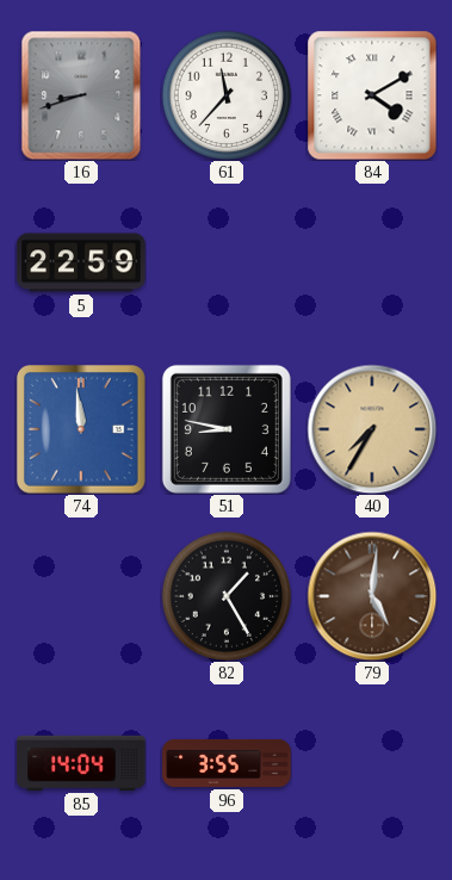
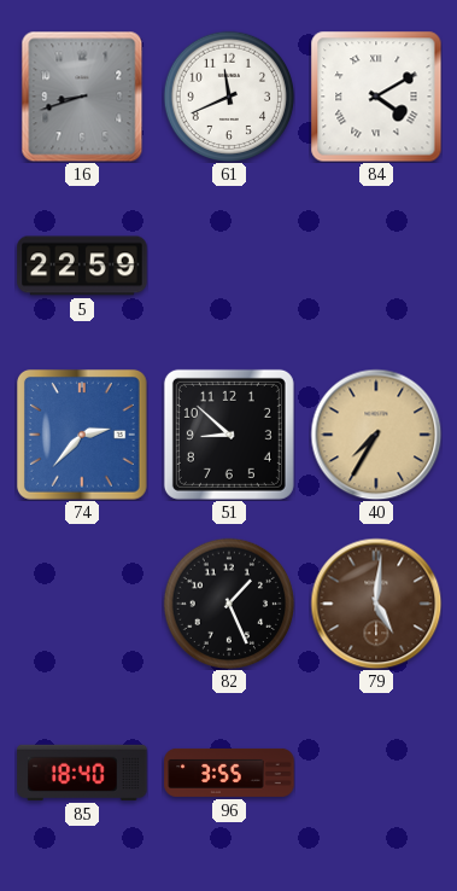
61: 11:37 -> 11:41
74: 11:59 -> 2:37
51: 8:47 -> 8:52
82: 1:25 -> 1:26
85: 14:04 -> 18:40
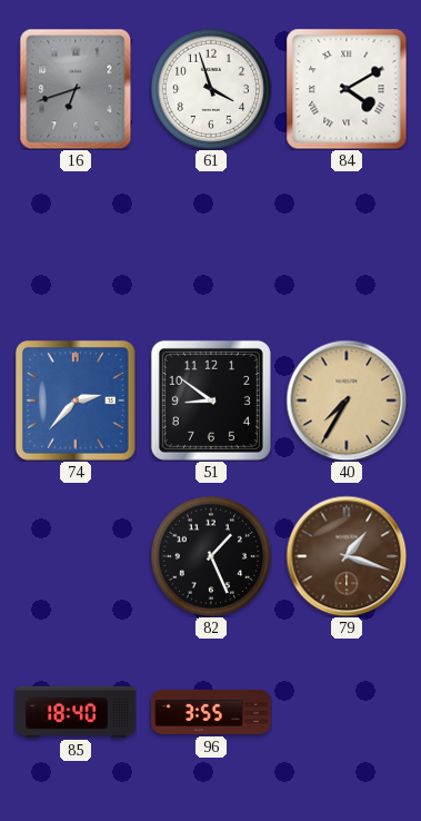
16: 8:42 -> 6:42
61: 11:41 -> 3:57
5: 22:59 -> none
51: 8:52 -> 8:51
79: 5:01 -> 1:18
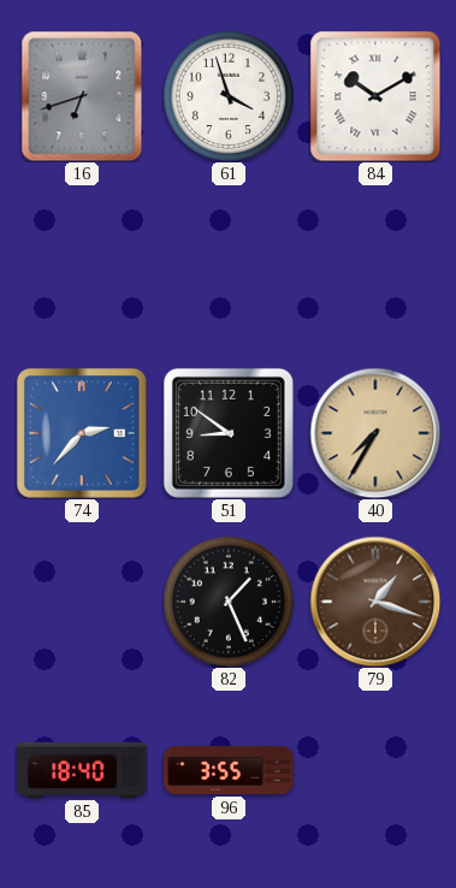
84: 4:10 -> 10:10
